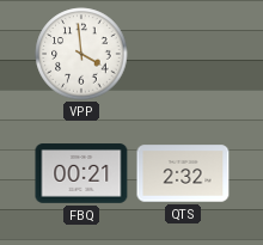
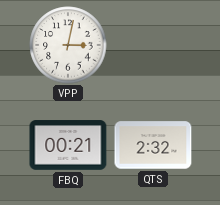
VPP: 3:59 -> 3:02
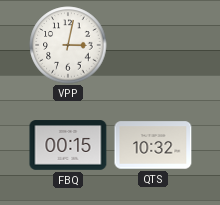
FBQ: 00:21 -> 00:15
QTS: 2:32 -> 10:32
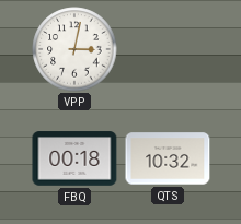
FBQ: 00:15 -> 00:18
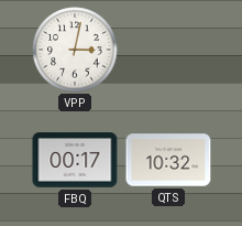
FBQ: 00:18 -> 00:17
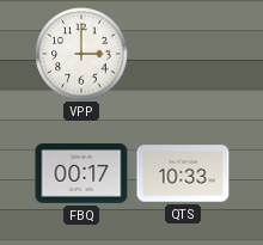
VPP: 3:02 -> 3:00
QTS: 10:32 -> 10:33
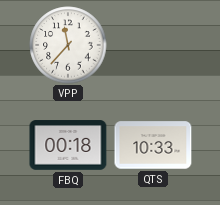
VPP: 3:00 -> 11:37
FBQ: 00:17 -> 00:18
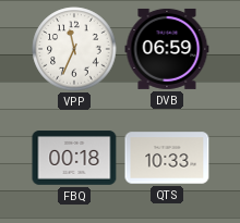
VPP: 11:37 -> 11:34
DVB: none -> 06:59
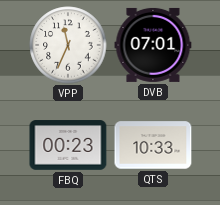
DVB: 06:59 -> 07:01
FBQ: 00:18 -> 00:23
